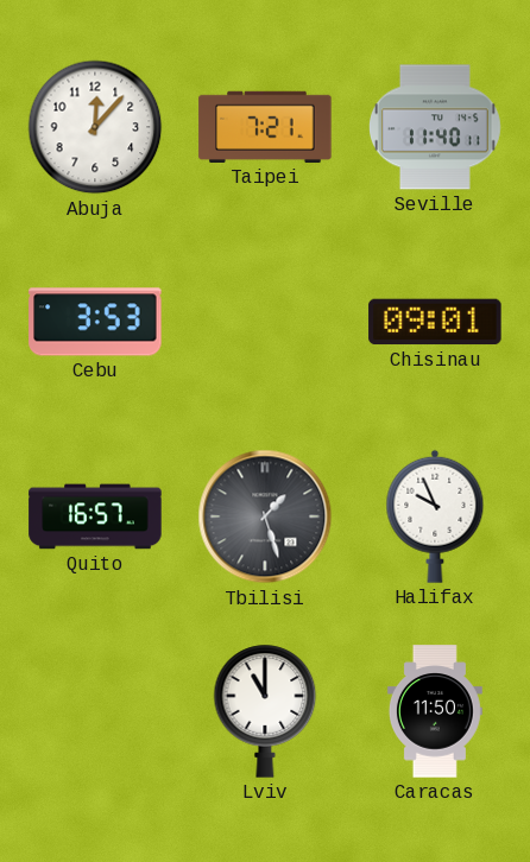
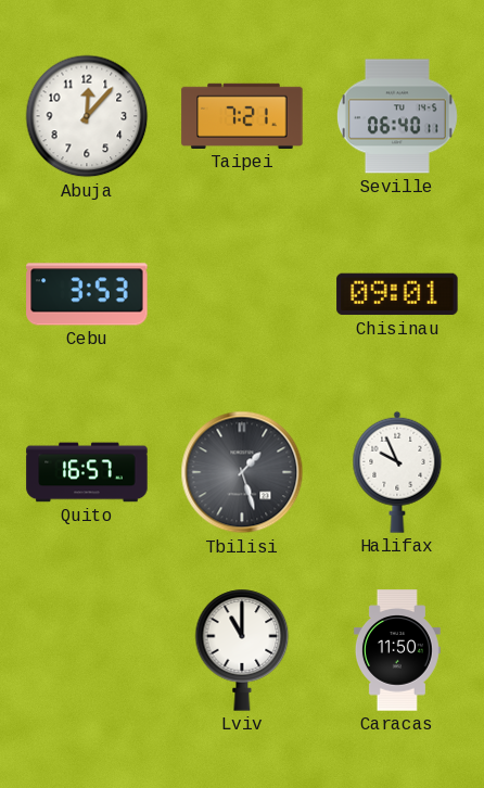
Seville: 11:40 -> 06:40
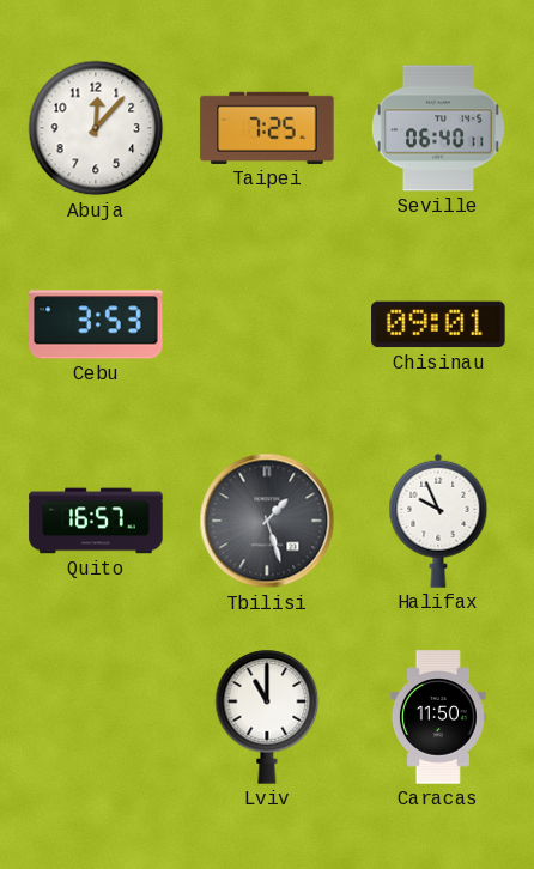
Taipei: 7:21 -> 7:25
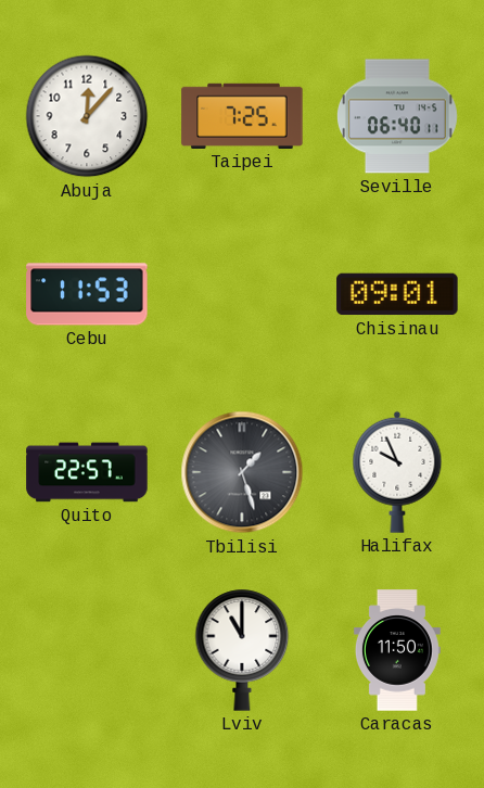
Cebu: 3:53 -> 11:53
Quito: 16:57 -> 22:57
